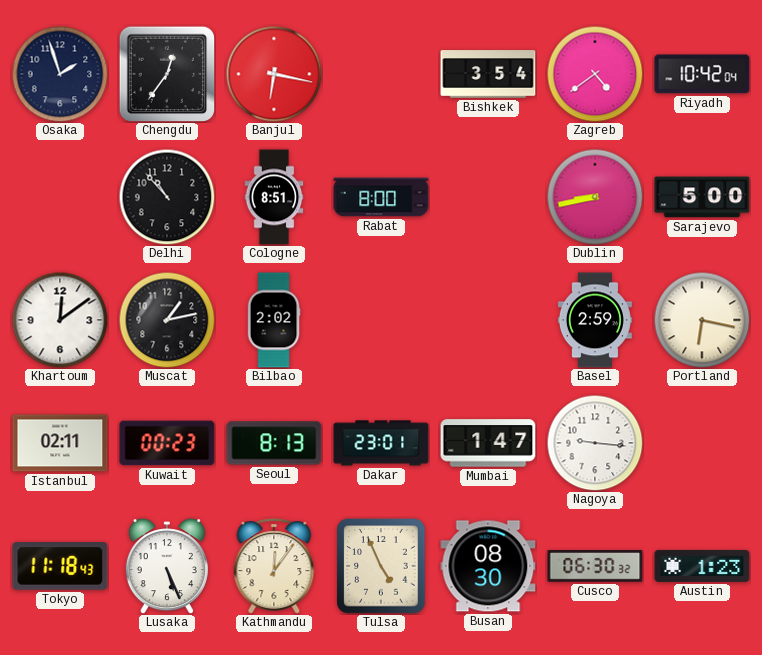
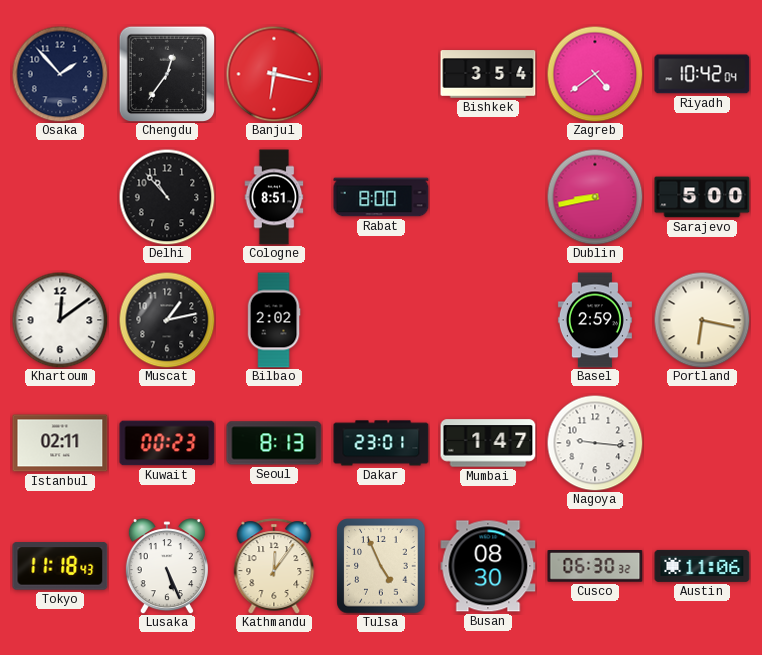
Osaka: 1:57 -> 1:53
Austin: 1:23 -> 11:06
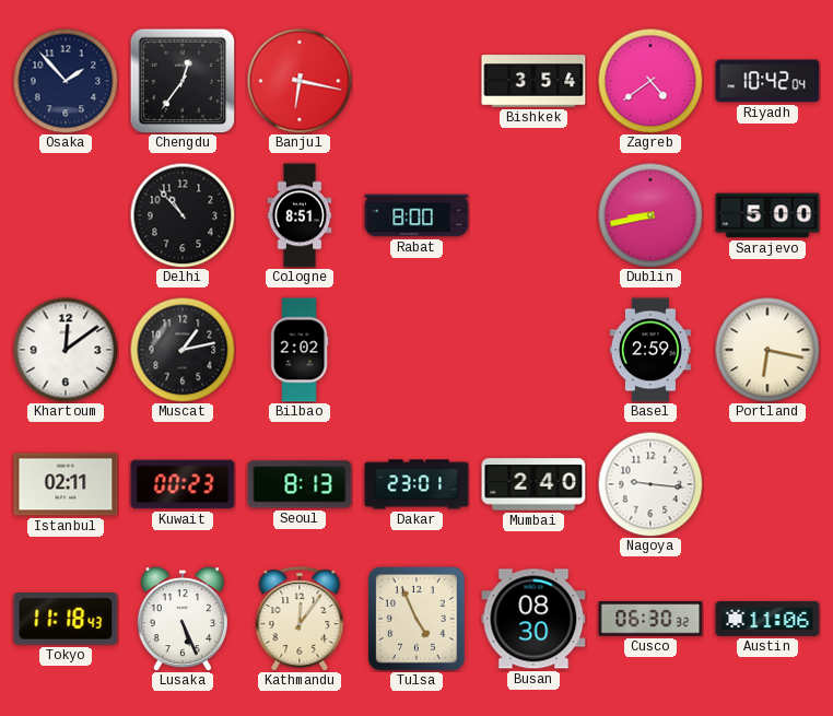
Mumbai: 1:47 -> 2:40
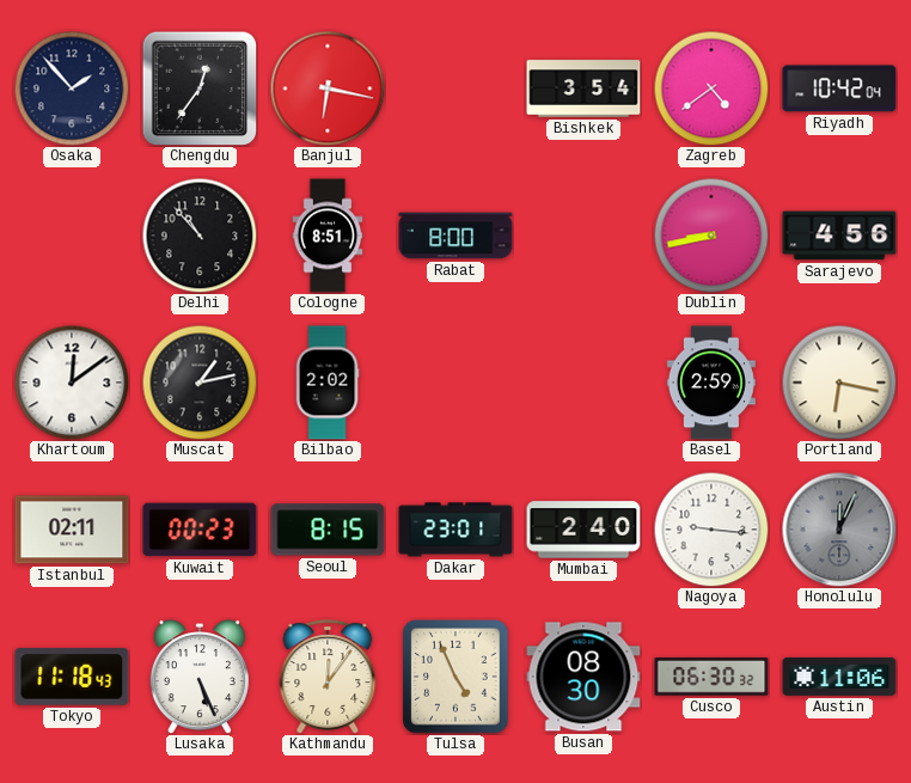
Sarajevo: 5:00 -> 4:56
Seoul: 8:13 -> 8:15
Honolulu: none -> 12:04
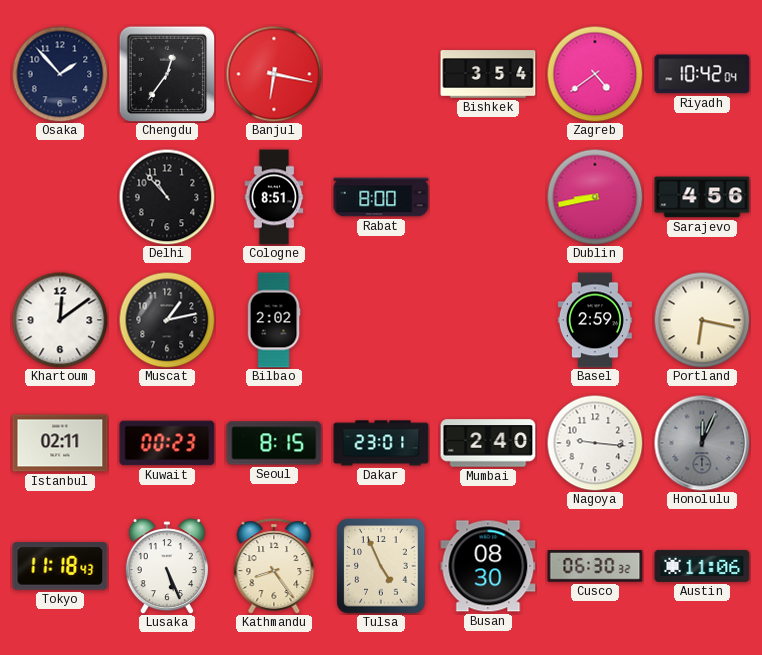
Kathmandu: 12:06 -> 8:24
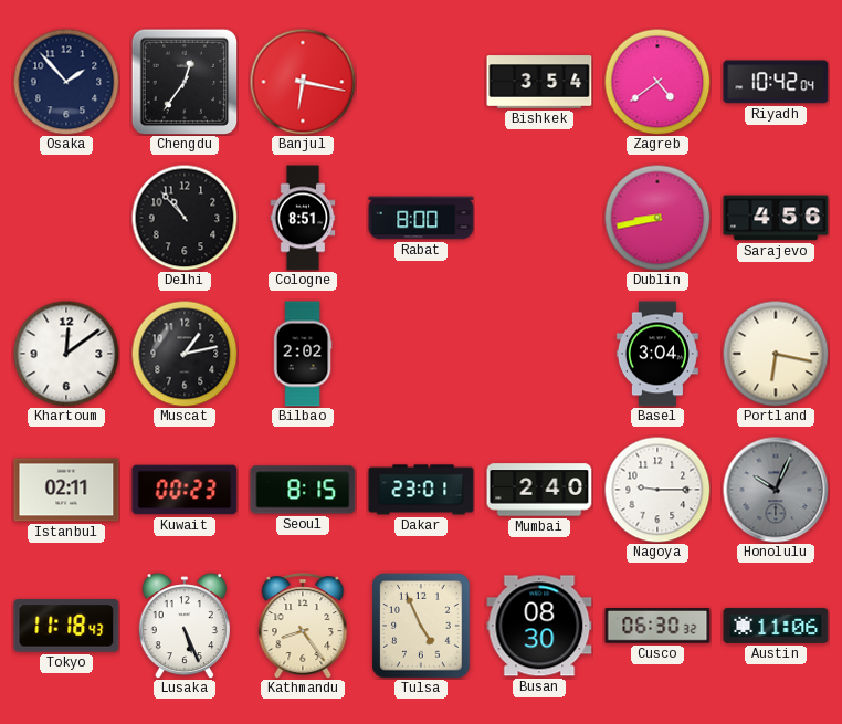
Basel: 2:59 -> 3:04
Nagoya: 9:16 -> 9:15
Honolulu: 12:04 -> 10:04
